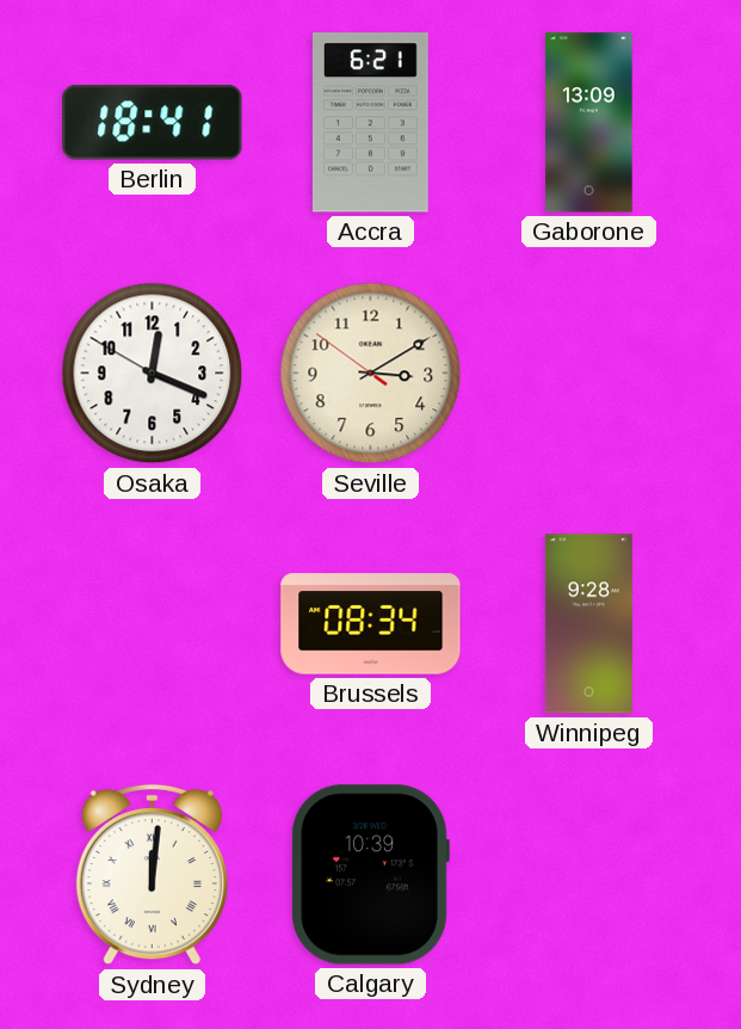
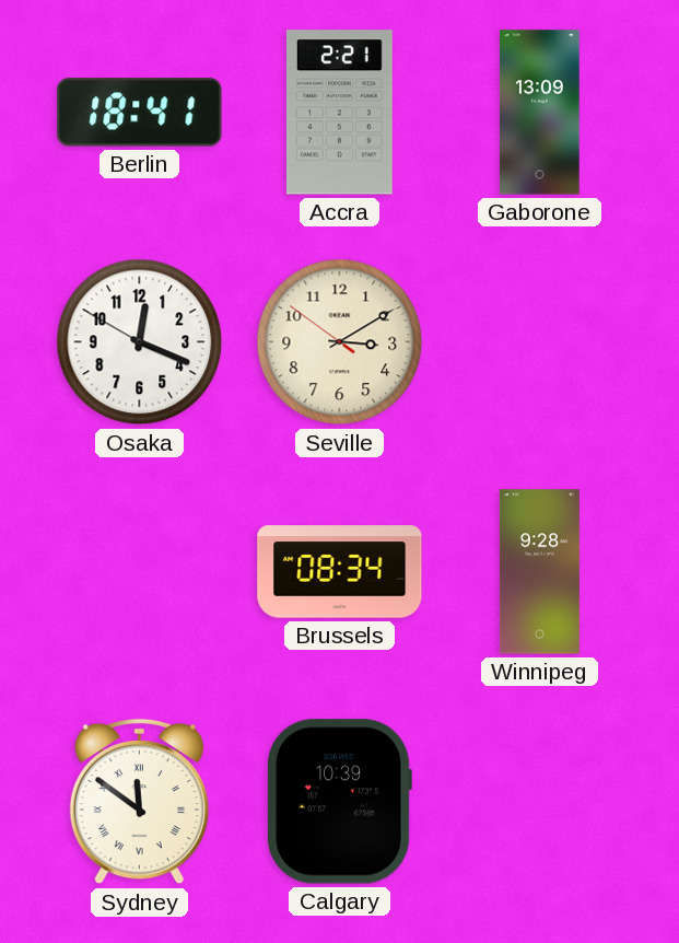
Accra: 6:21 -> 2:21
Sydney: 12:01 -> 11:51
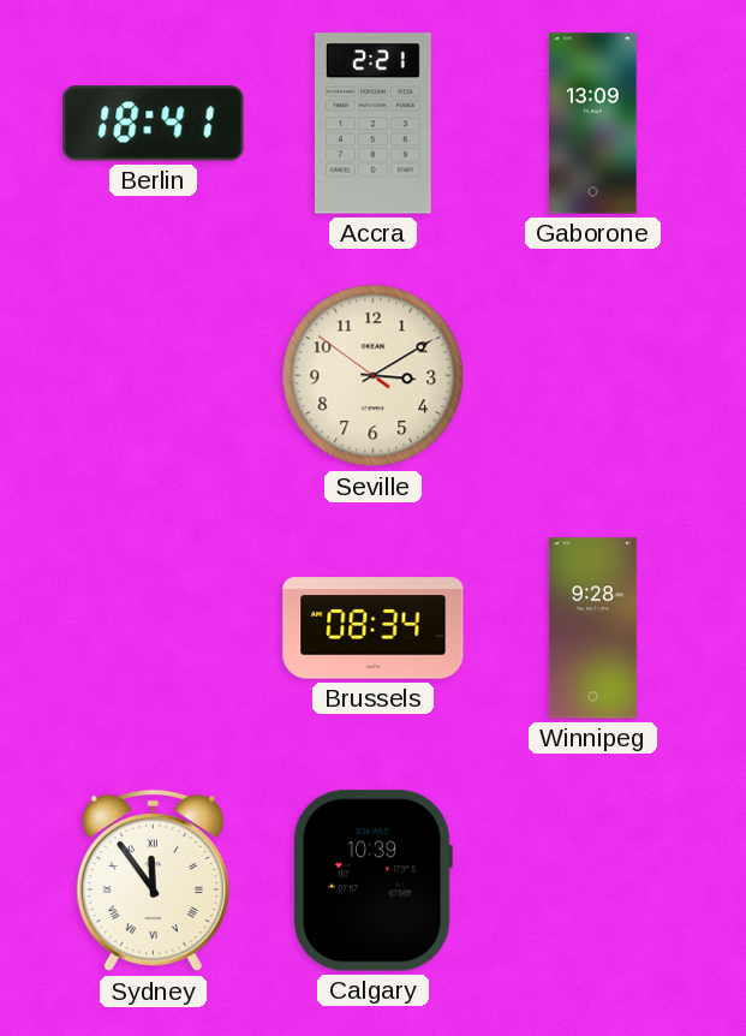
Osaka: 12:18 -> none
Sydney: 11:51 -> 11:54
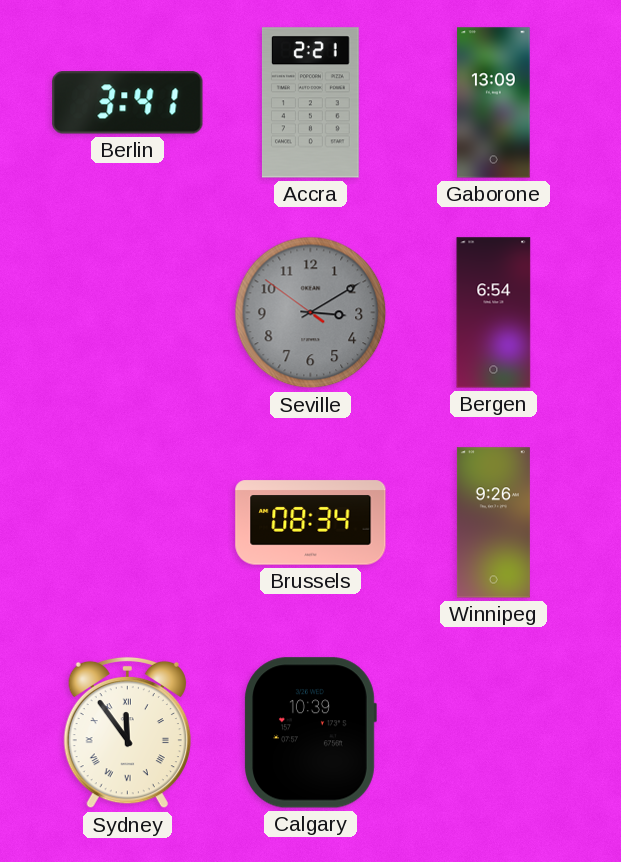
Berlin: 18:41 -> 3:41
Seville dial: cream -> grey
Bergen: none -> 6:54
Winnipeg: 9:28 -> 9:26
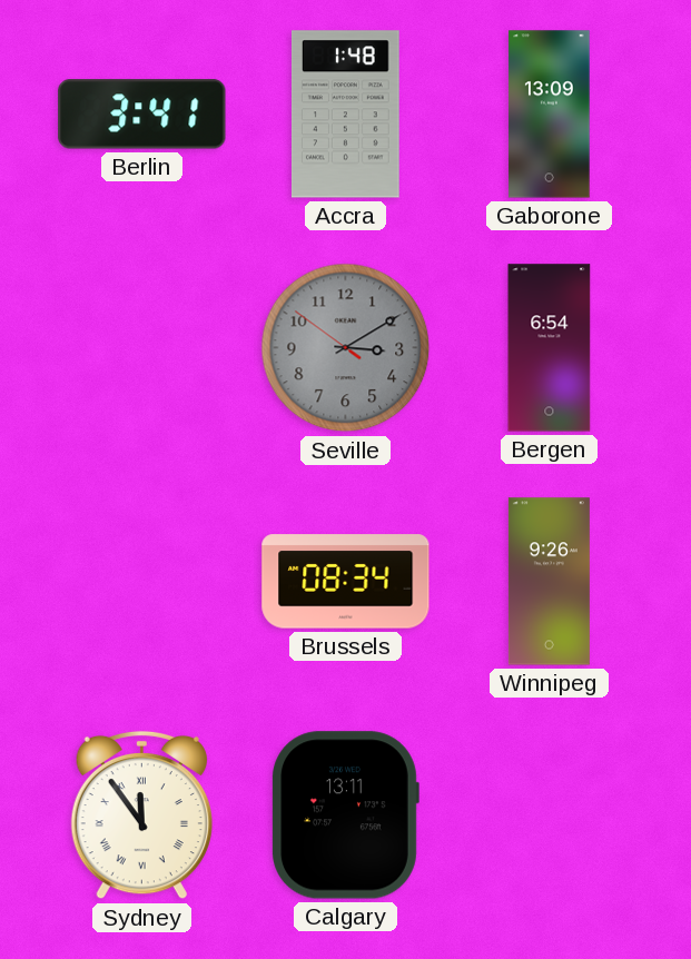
Accra: 2:21 -> 1:48
Calgary: 10:39 -> 13:11
